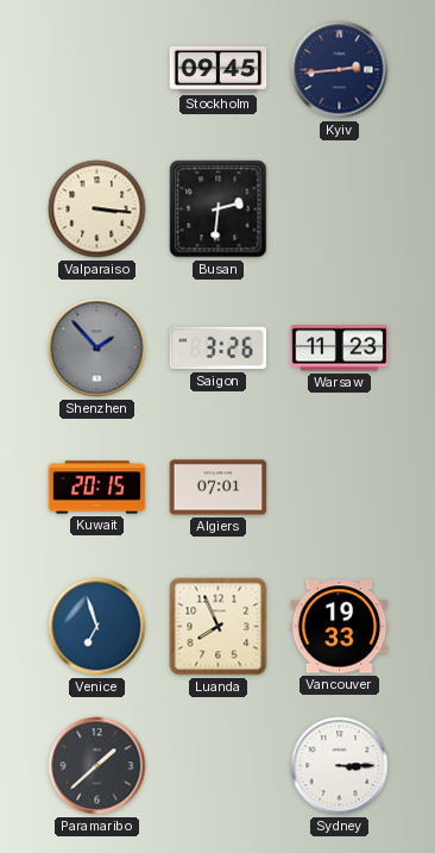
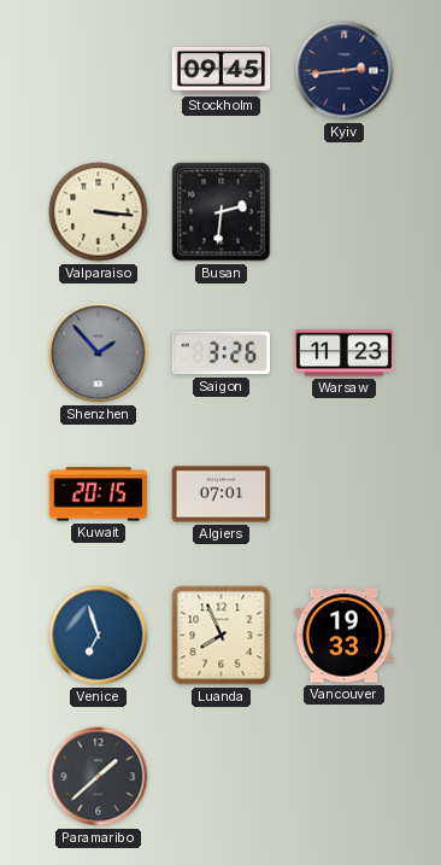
Sydney: 3:15 -> none
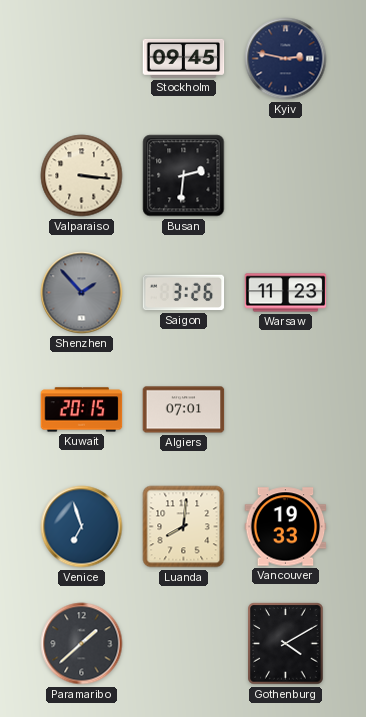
Kyiv: 2:44 -> 2:47
Luanda: 7:56 -> 8:01
Gothenburg: none -> 4:10
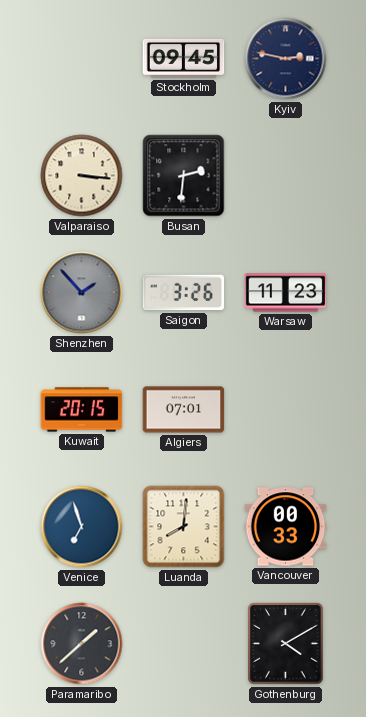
Vancouver: 19:33 -> 00:33
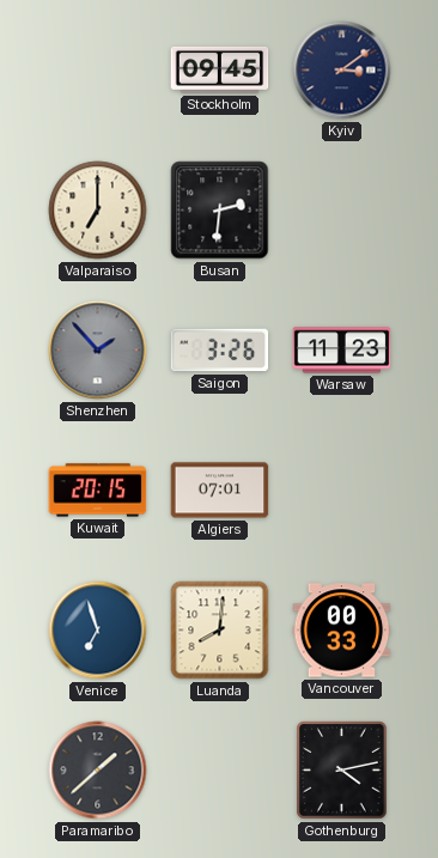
Kyiv: 2:47 -> 3:09
Valparaiso: 3:16 -> 7:00
Gothenburg: 4:10 -> 4:13
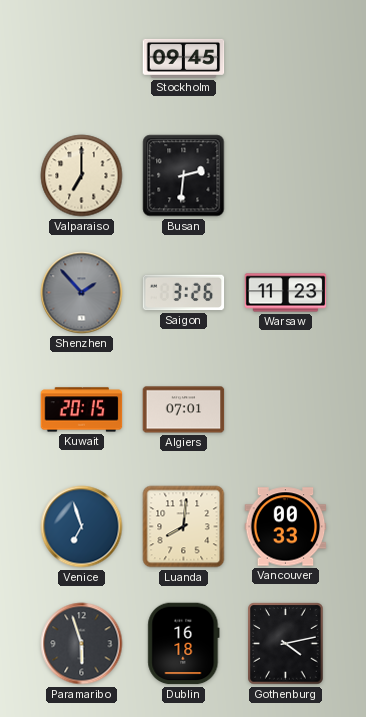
Kyiv: 3:09 -> none
Paramaribo: 1:38 -> 5:57
Dublin: none -> 16:18
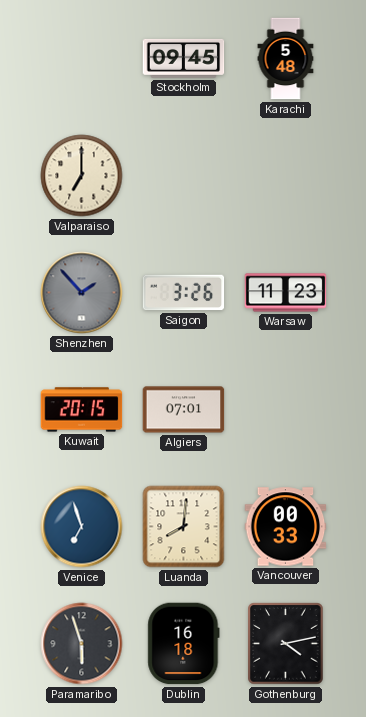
Karachi: none -> 5:48
Busan: 2:31 -> none
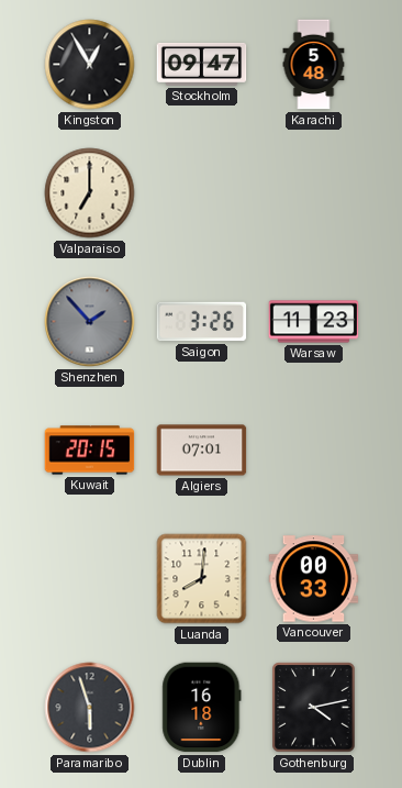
Kingston: none -> 12:55
Stockholm: 09:45 -> 09:47
Venice: 6:57 -> none
